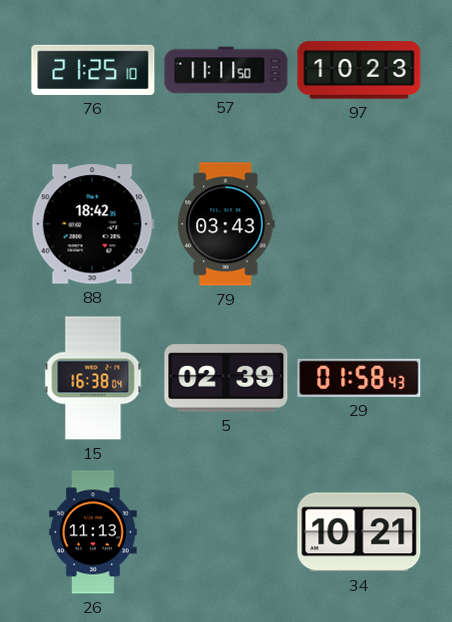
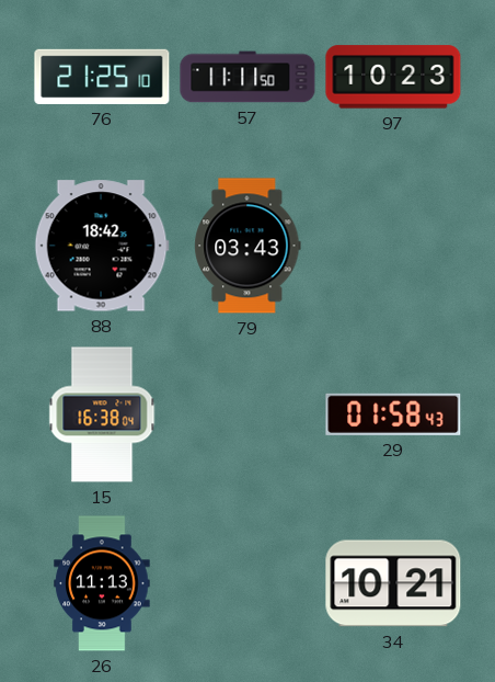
5: 02:39 -> none
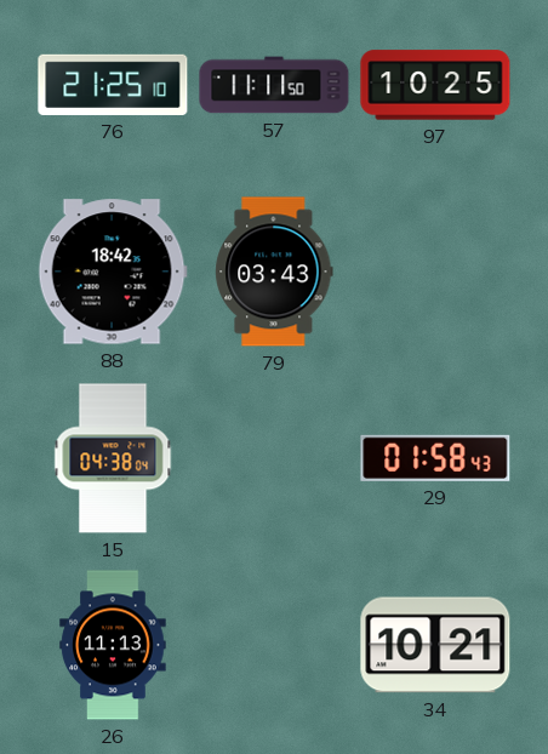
97: 10:23 -> 10:25
15: 16:38 -> 04:38
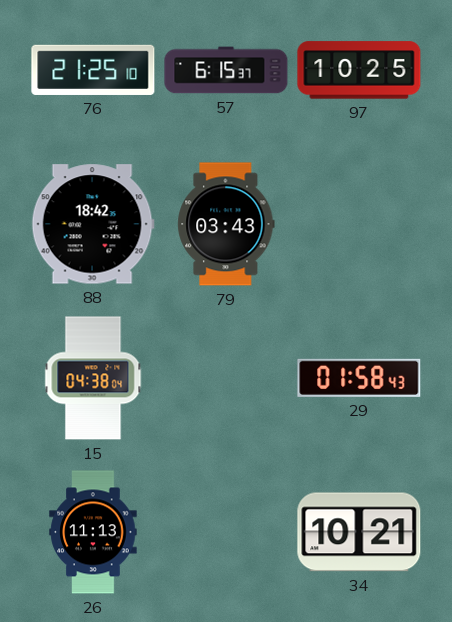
57: 11:11 -> 6:15
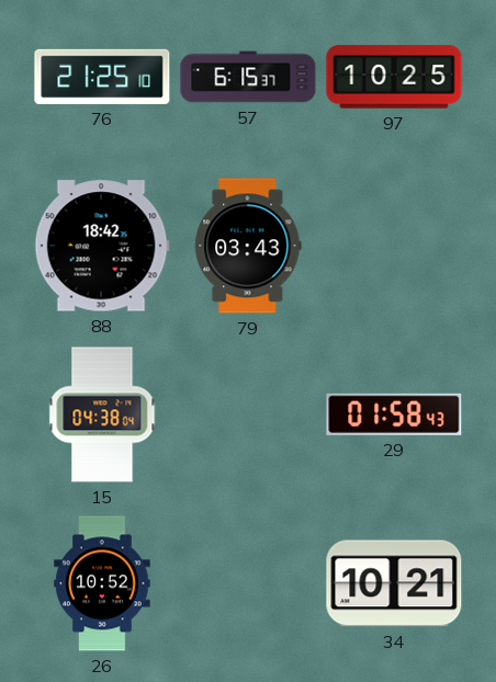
26: 11:13 -> 10:52
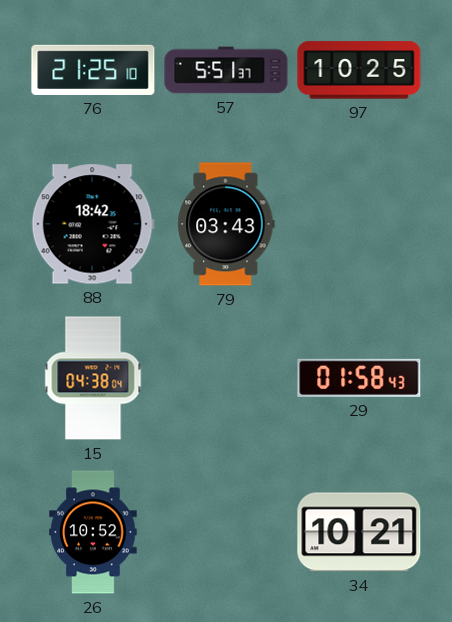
57: 6:15 -> 5:51
